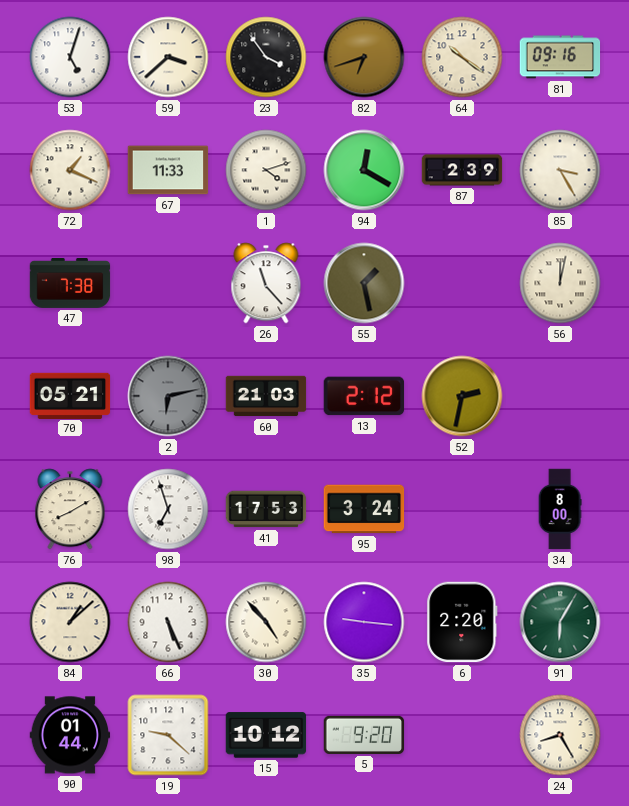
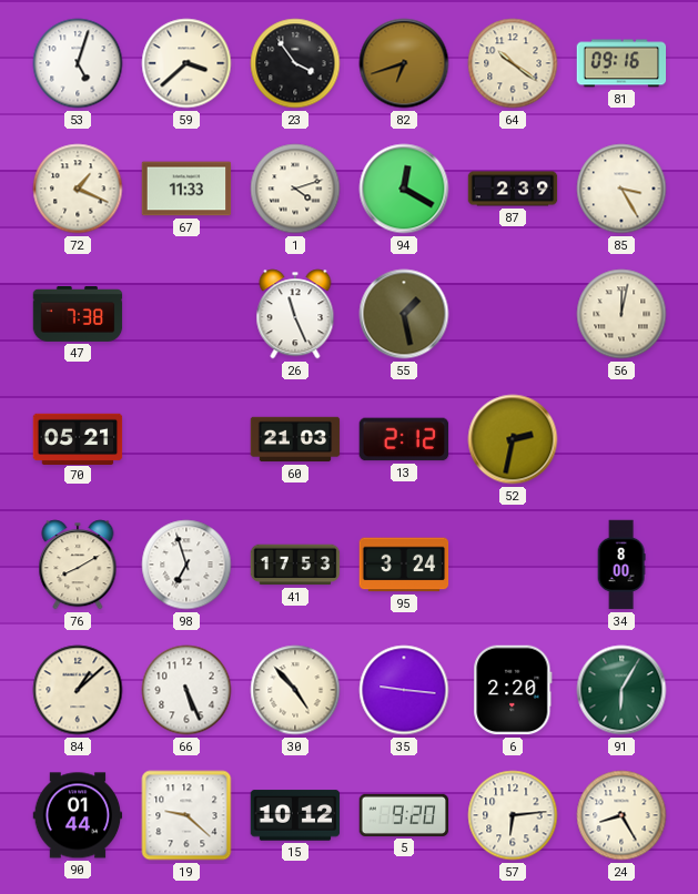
26: 11:23 -> 11:26
2: 6:13 -> none
57: none -> 6:14
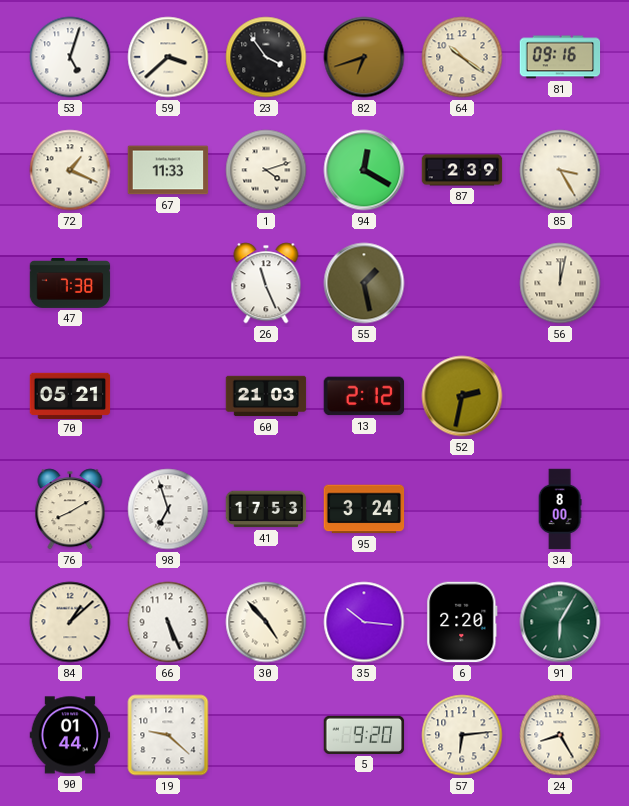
35: 9:16 -> 10:16
15: 10:12 -> none
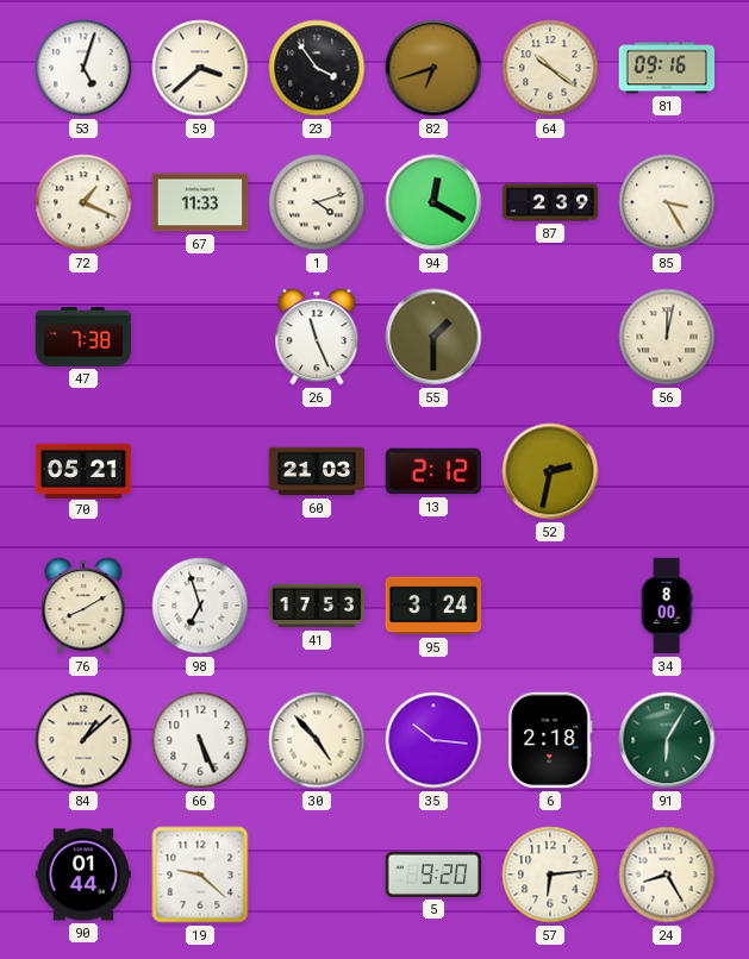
55: 1:28 -> 1:30
6: 2:20 -> 2:18
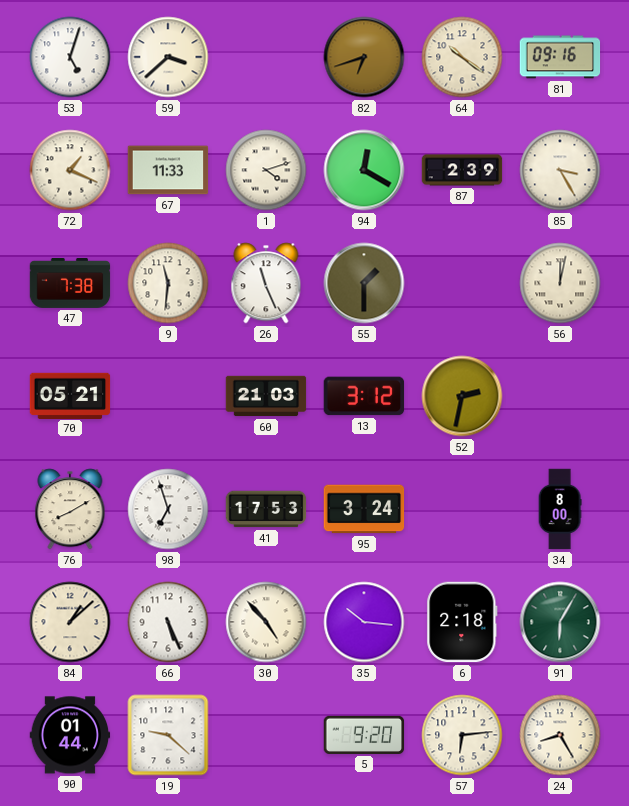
23: 3:54 -> none
9: none -> 11:31
13: 2:12 -> 3:12
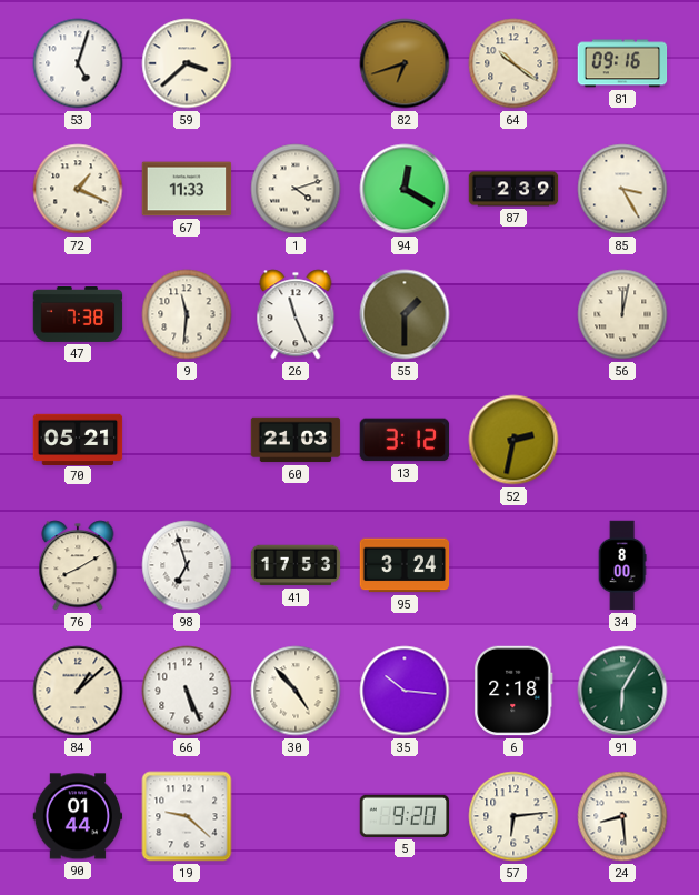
24: 8:25 -> 8:29
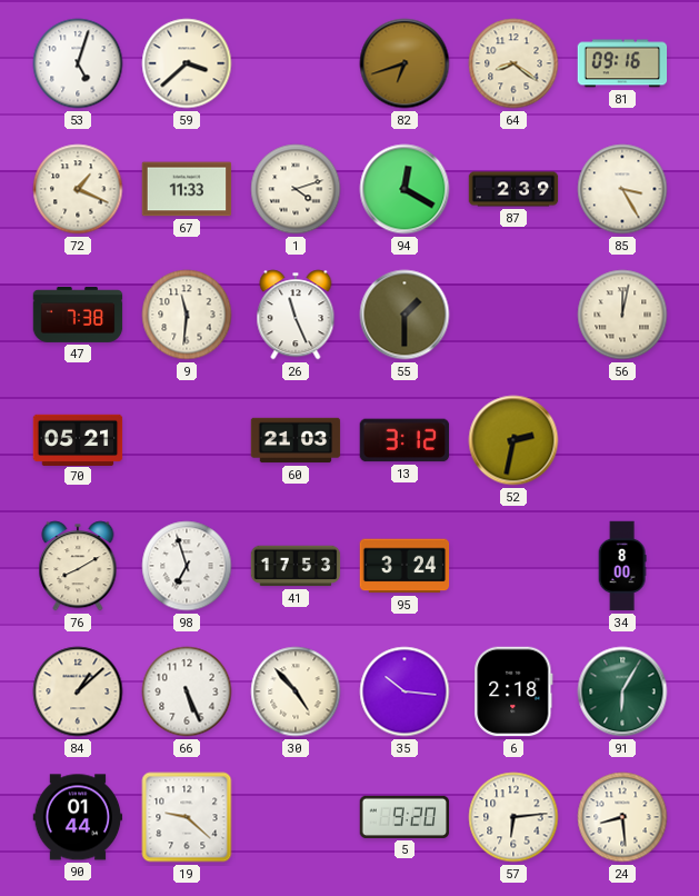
64: 10:21 -> 8:21
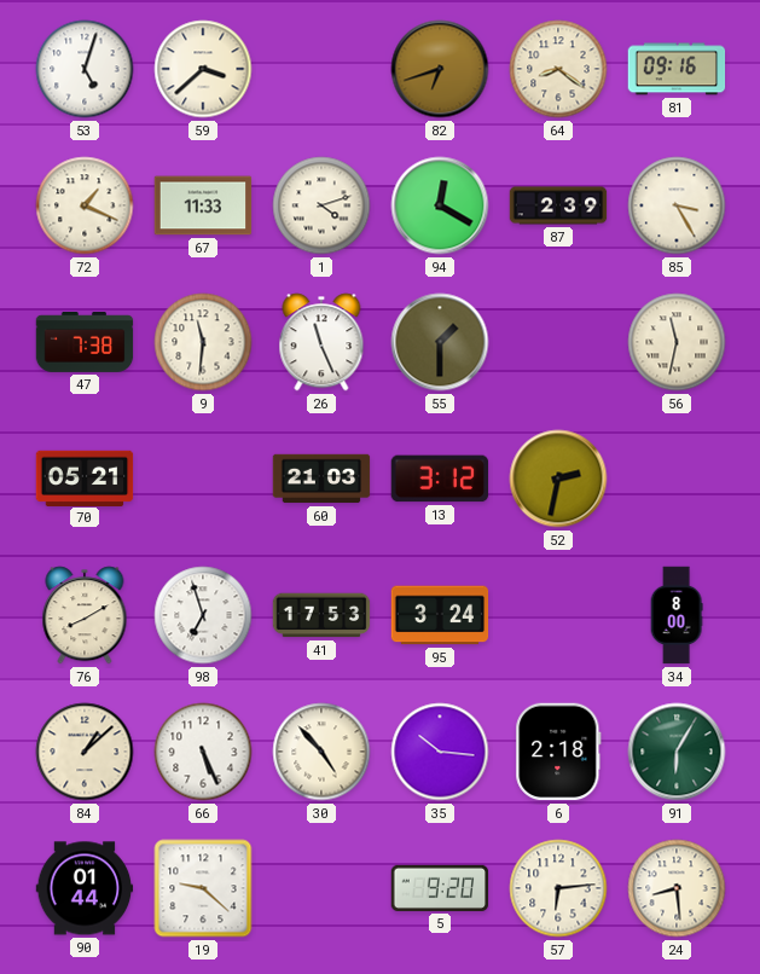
56: 12:02 -> 11:32
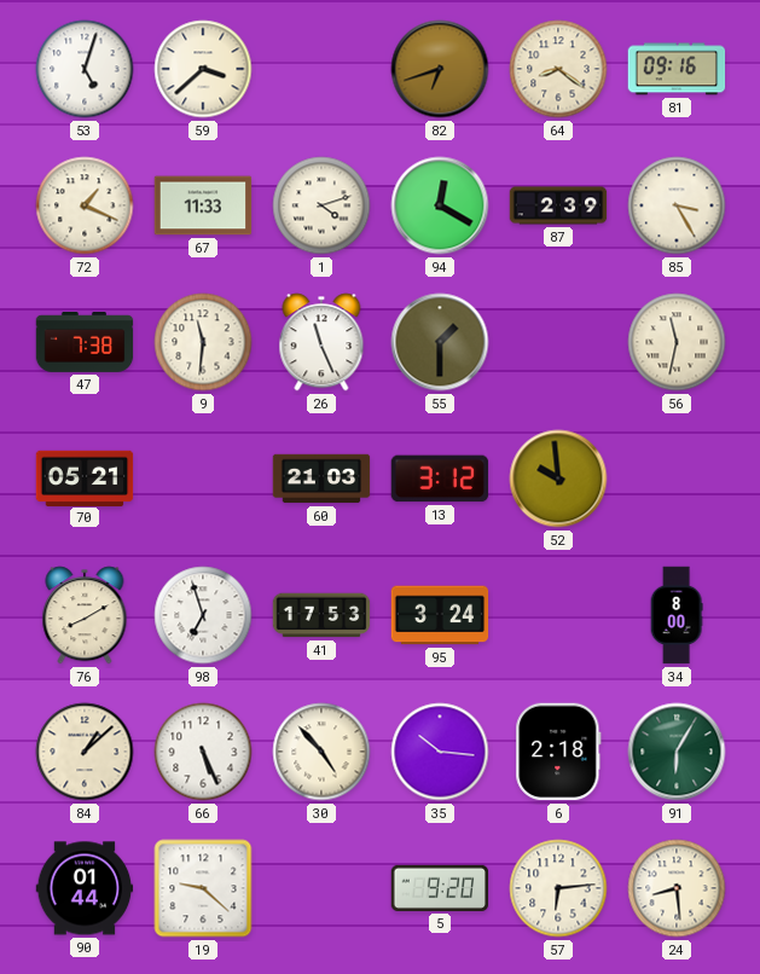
52: 2:32 -> 9:59
